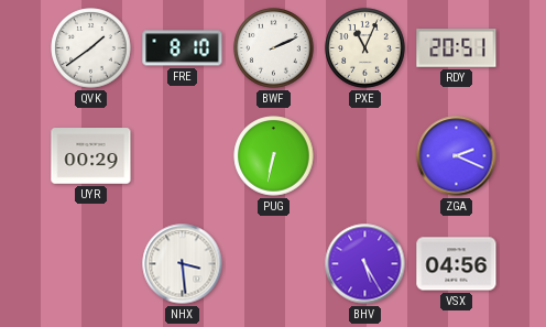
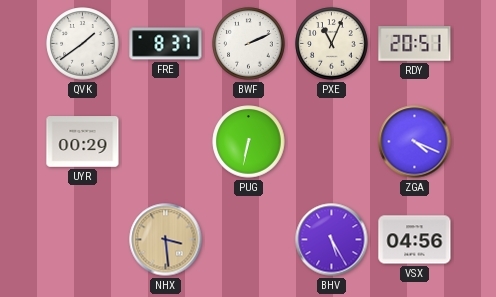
FRE: 8:10 -> 8:37
ZGA: 2:19 -> 4:19
NHX dial: white -> champagne
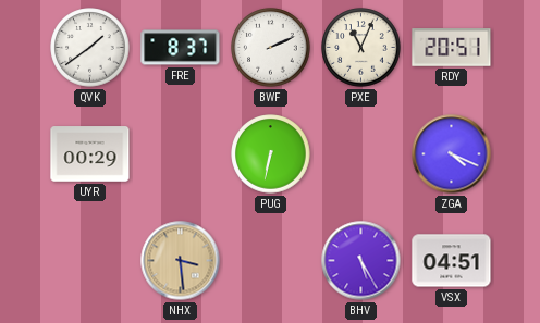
VSX: 04:56 -> 04:51
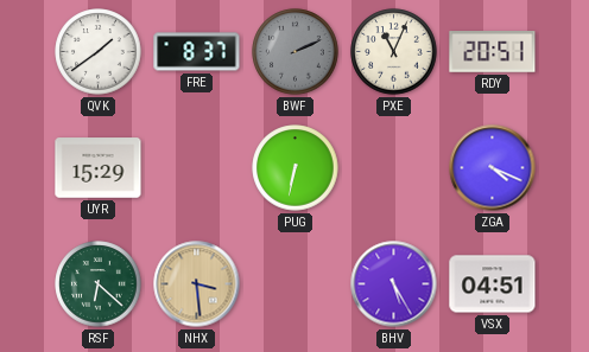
BWF dial: white -> grey
UYR: 00:29 -> 15:29
RSF: none -> 6:22
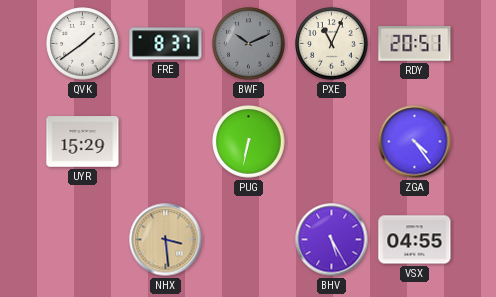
BWF: 2:11 -> 10:11
ZGA: 4:19 -> 4:24
RSF: 6:22 -> none
VSX: 04:51 -> 04:55
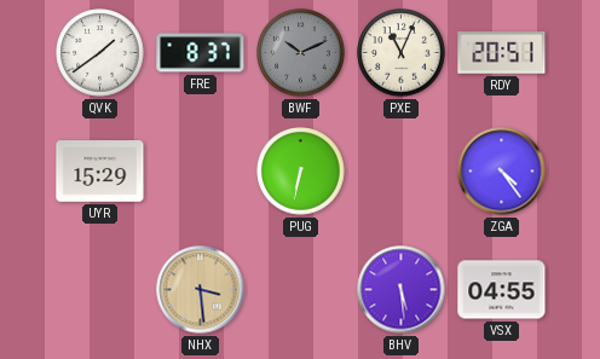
BHV: 5:25 -> 5:29
